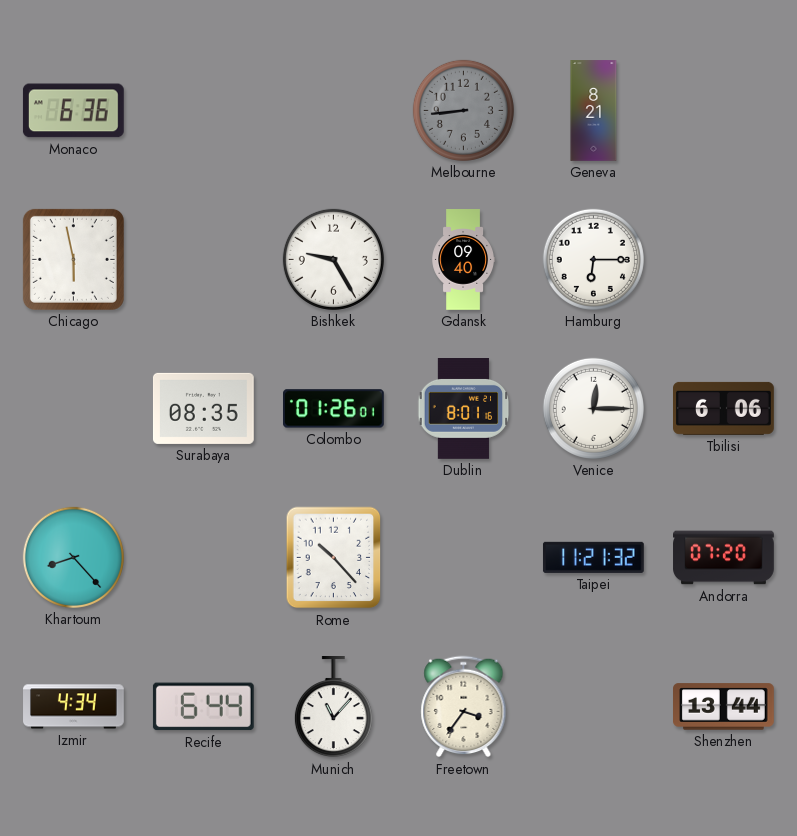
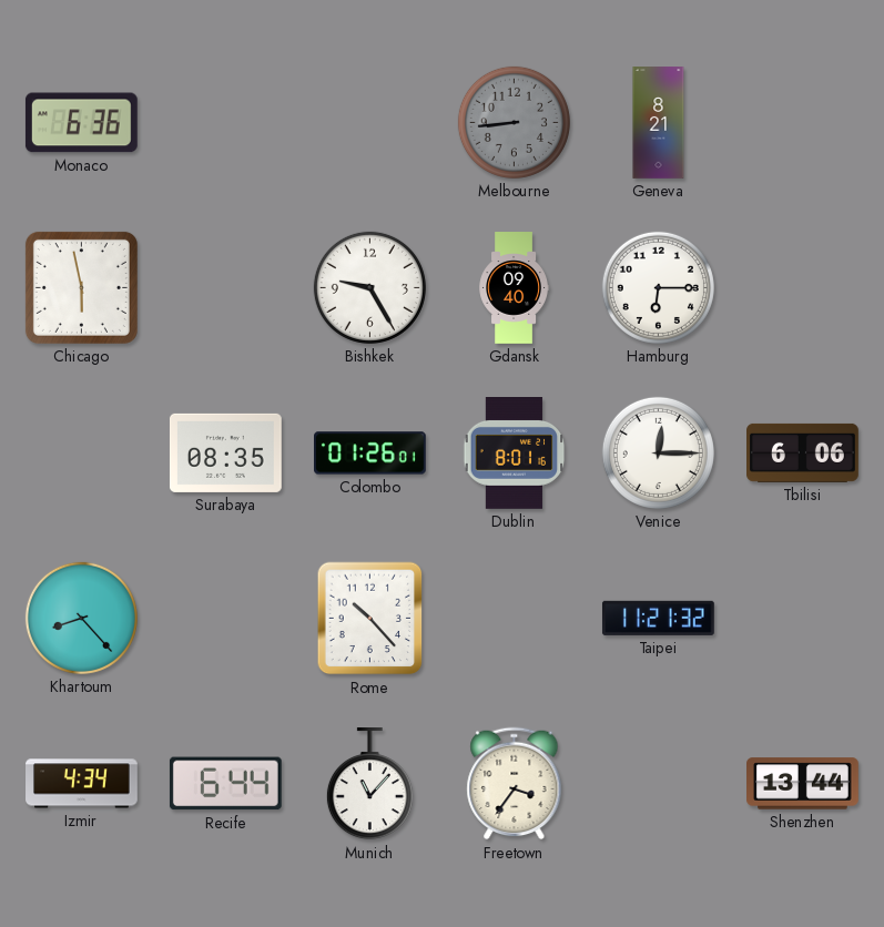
Andorra: 07:20 -> none
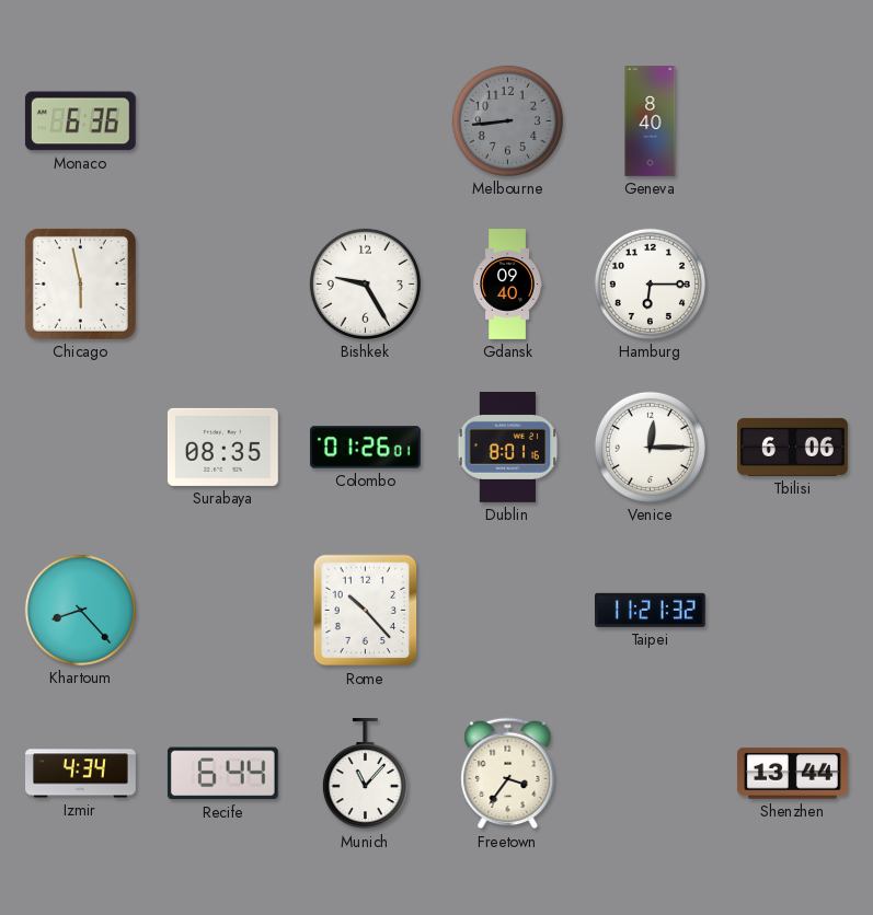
Geneva: 8:21 -> 8:40
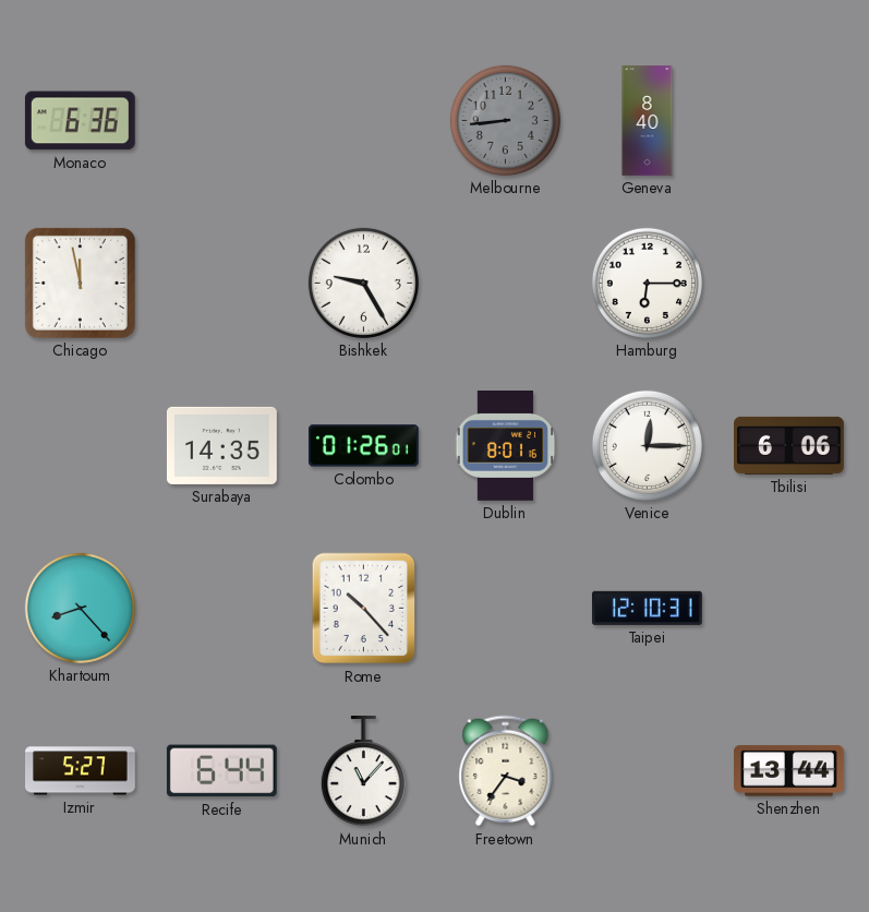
Chicago: 5:58 -> 11:58
Gdansk: 09:40 -> none
Surabaya: 08:35 -> 14:35
Taipei: 11:21 -> 12:10
Izmir: 4:34 -> 5:27
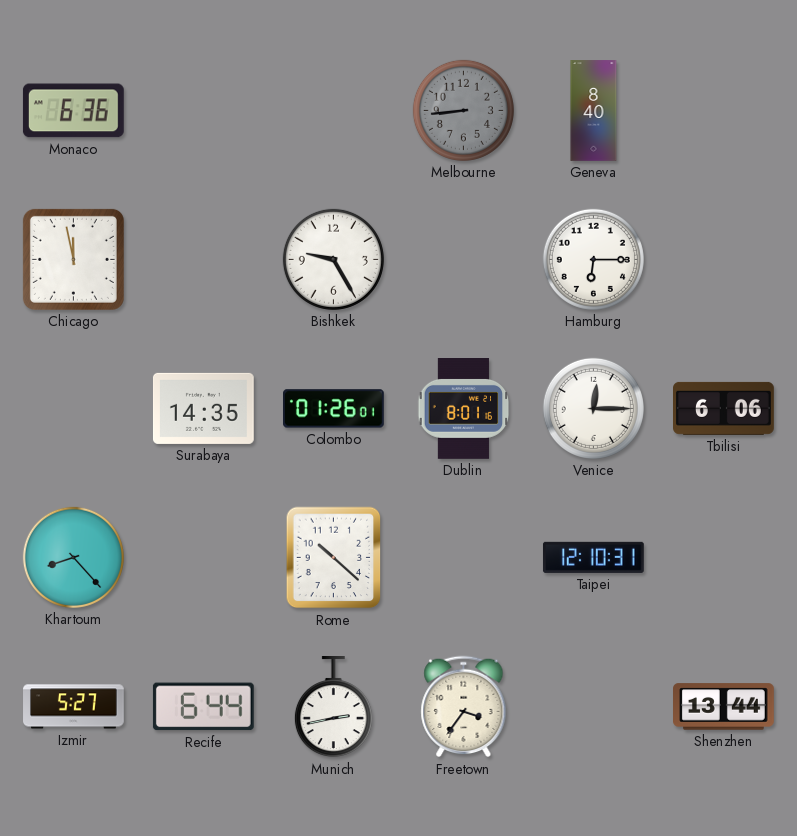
Rome: 10:23 -> 10:22
Munich: 11:07 -> 2:43
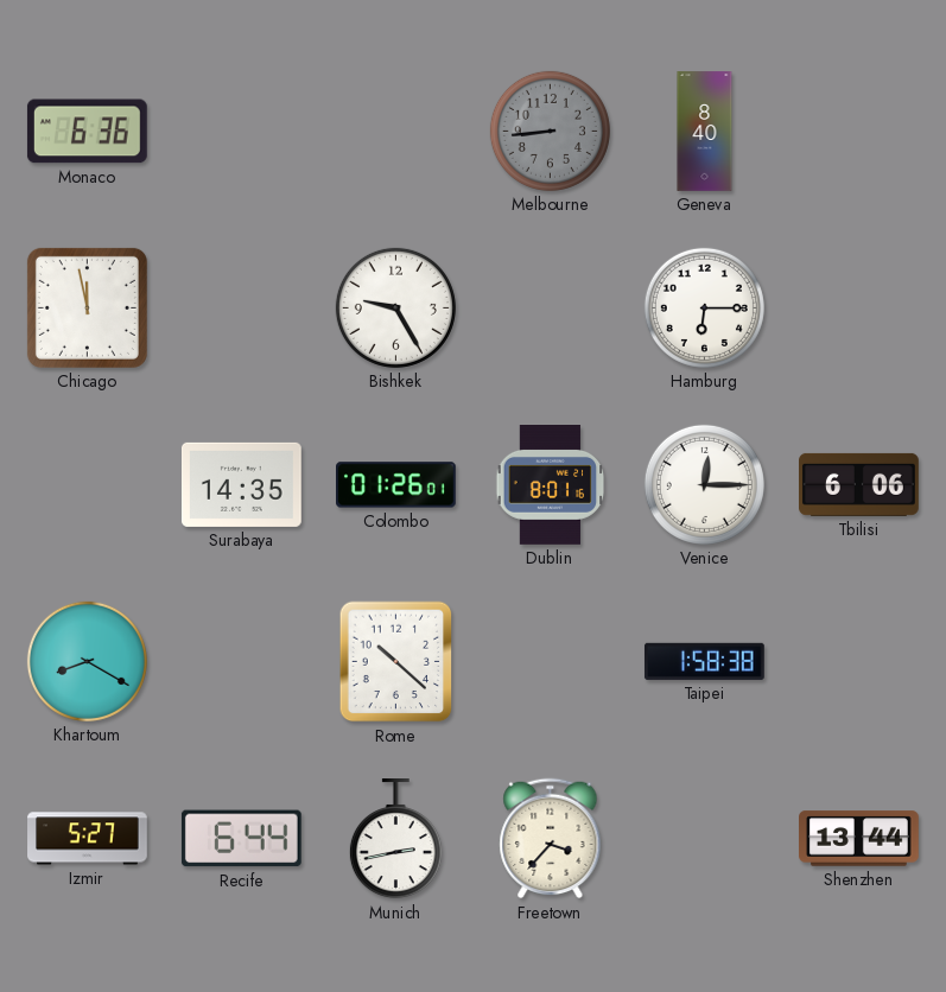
Khartoum: 8:23 -> 8:20
Taipei: 12:10 -> 1:58
Freetown: 3:36 -> 3:37
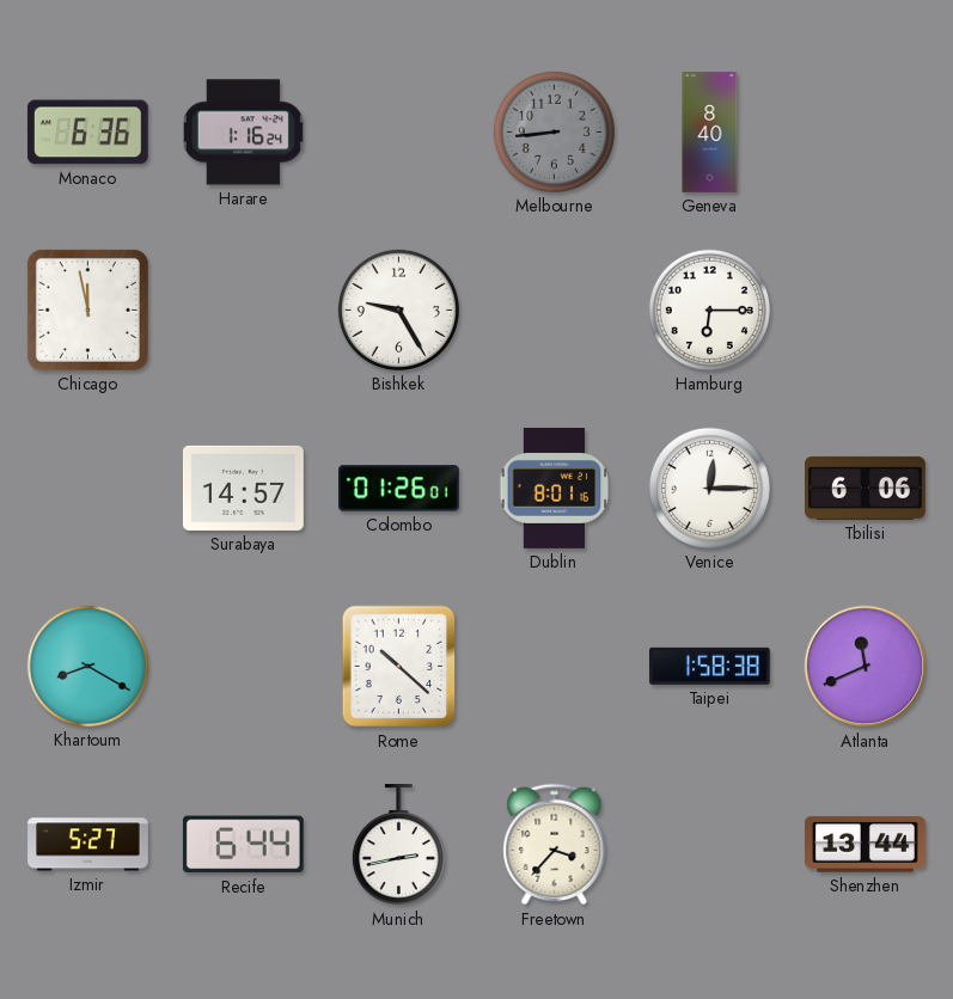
Harare: none -> 1:16
Surabaya: 14:35 -> 14:57
Atlanta: none -> 11:41
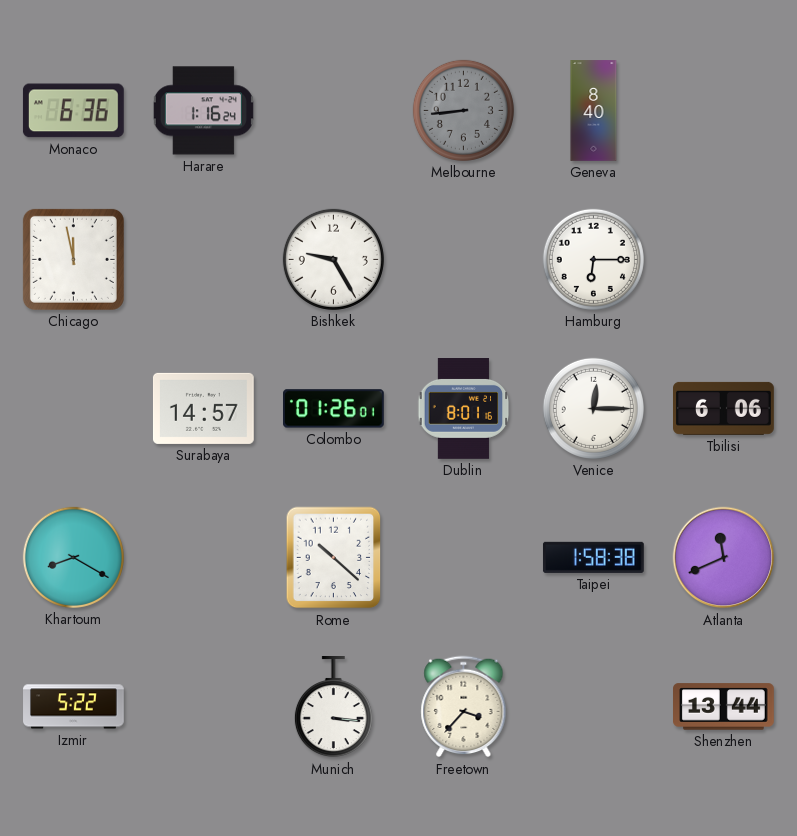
Izmir: 5:27 -> 5:22
Recife: 6:44 -> none
Munich: 2:43 -> 3:16
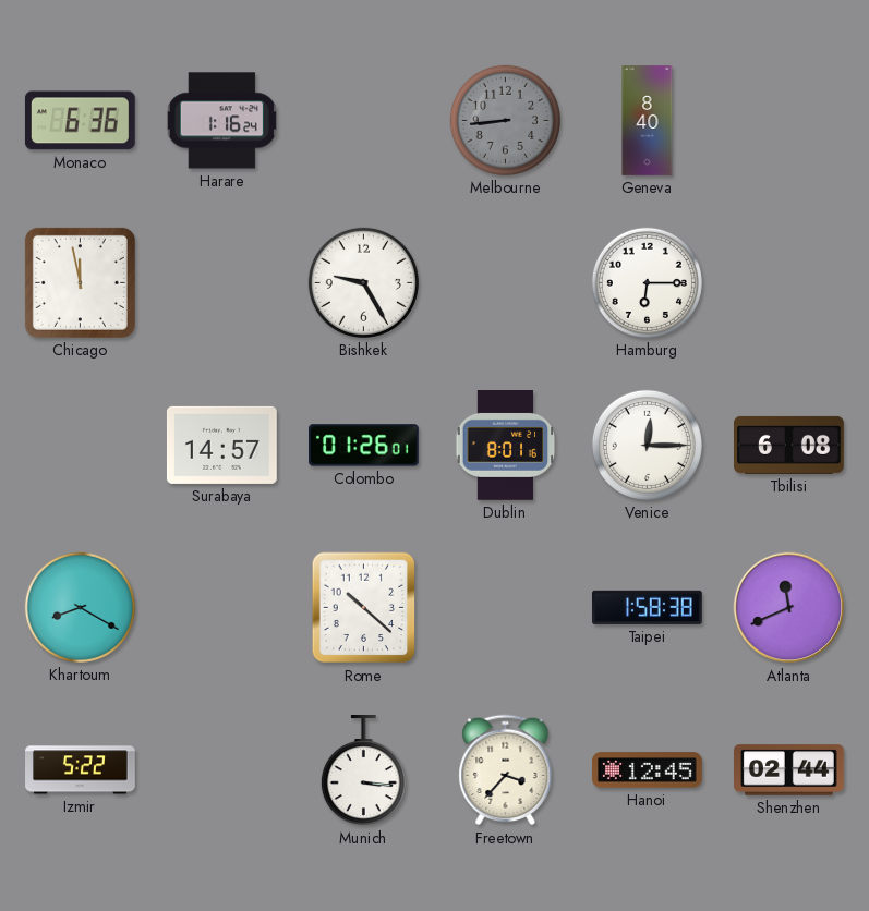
Tbilisi: 6:06 -> 6:08
Hanoi: none -> 12:45
Shenzhen: 13:44 -> 02:44
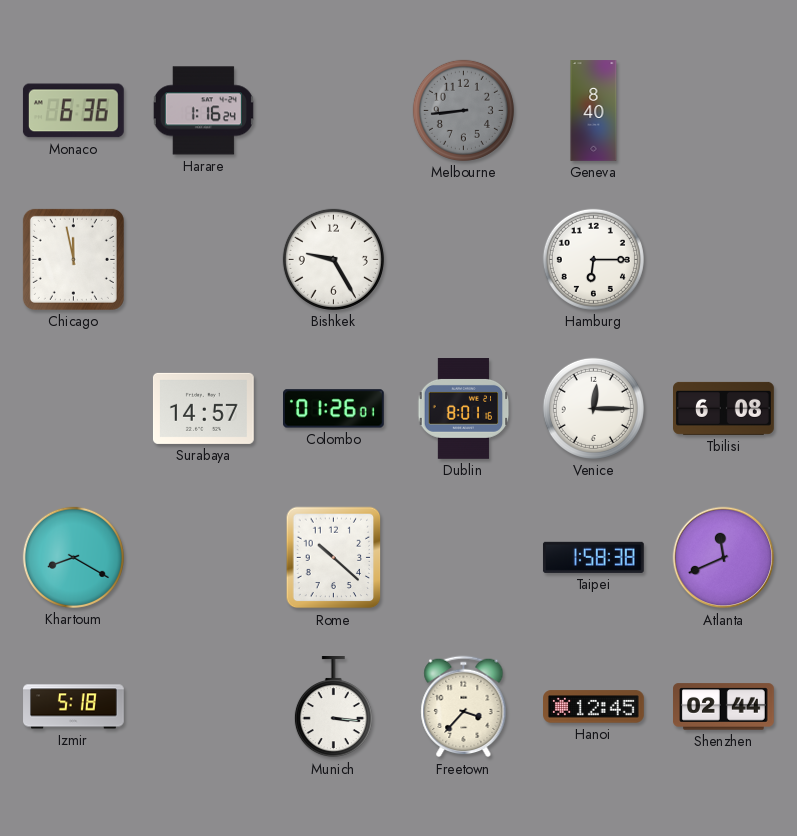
Izmir: 5:22 -> 5:18
